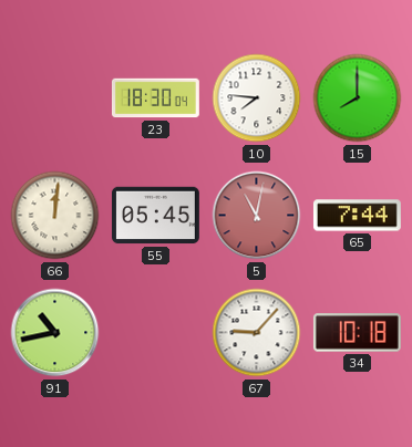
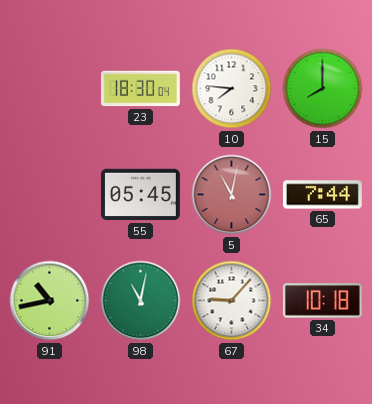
66: 12:01 -> none
98: none -> 11:02
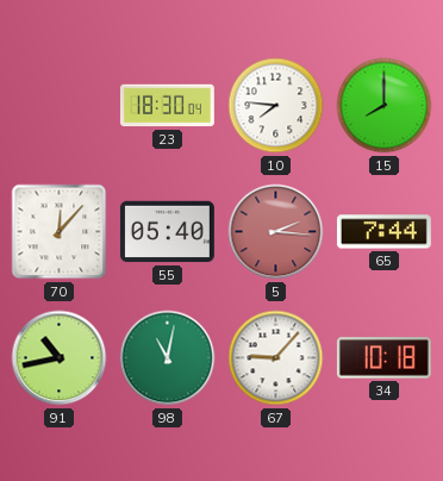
70: none -> 12:07
55: 05:45 -> 05:40
5: 11:02 -> 2:16
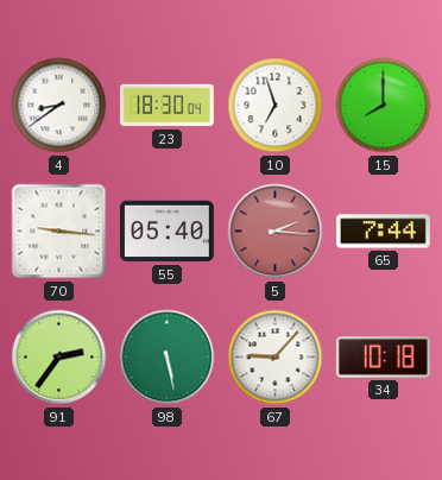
4: none -> 8:39
10: 7:46 -> 6:57
70: 12:07 -> 9:16
91: 10:43 -> 2:36
98: 11:02 -> 5:28
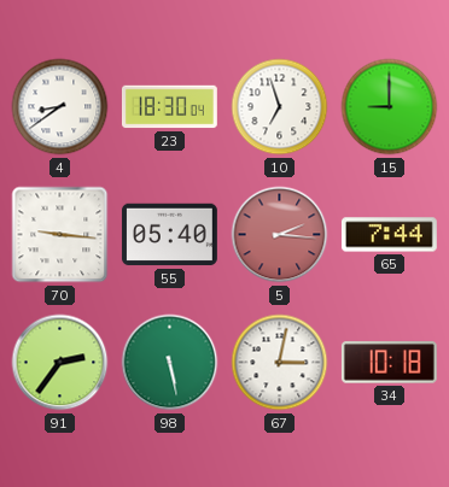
15: 8:00 -> 9:00
67: 9:07 -> 3:02
